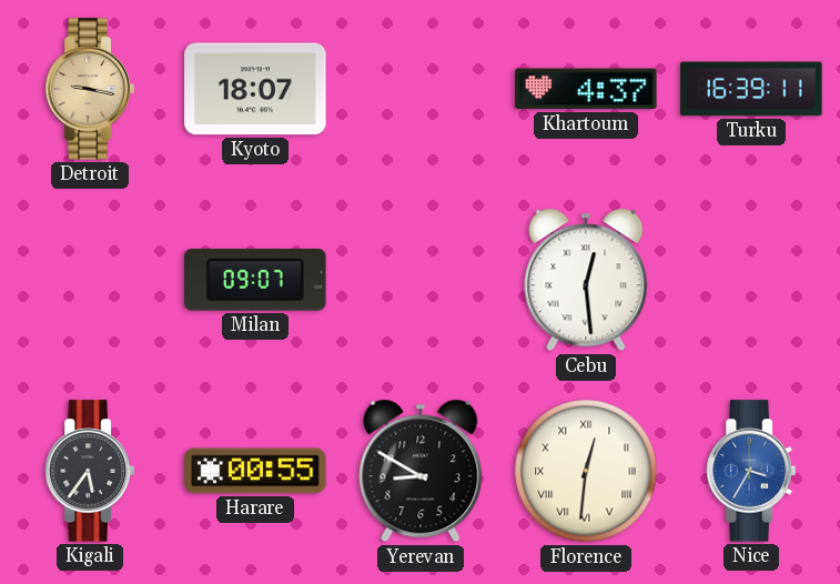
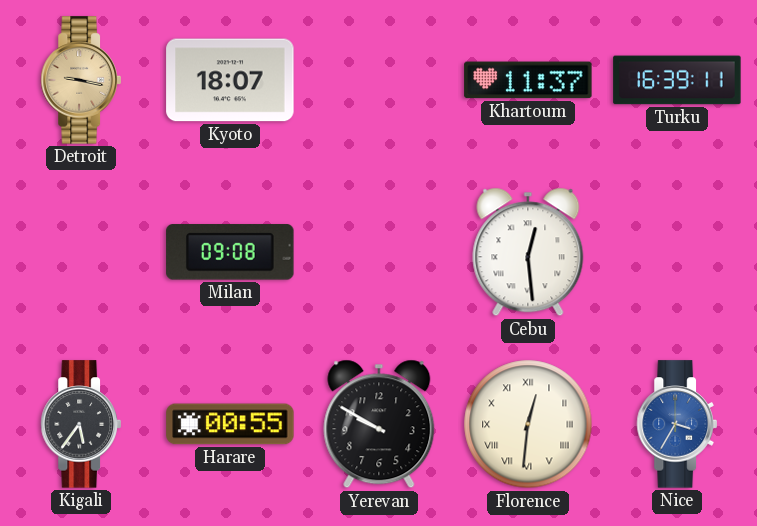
Khartoum: 4:37 -> 11:37
Milan: 09:07 -> 09:08
Yerevan: 8:50 -> 9:50
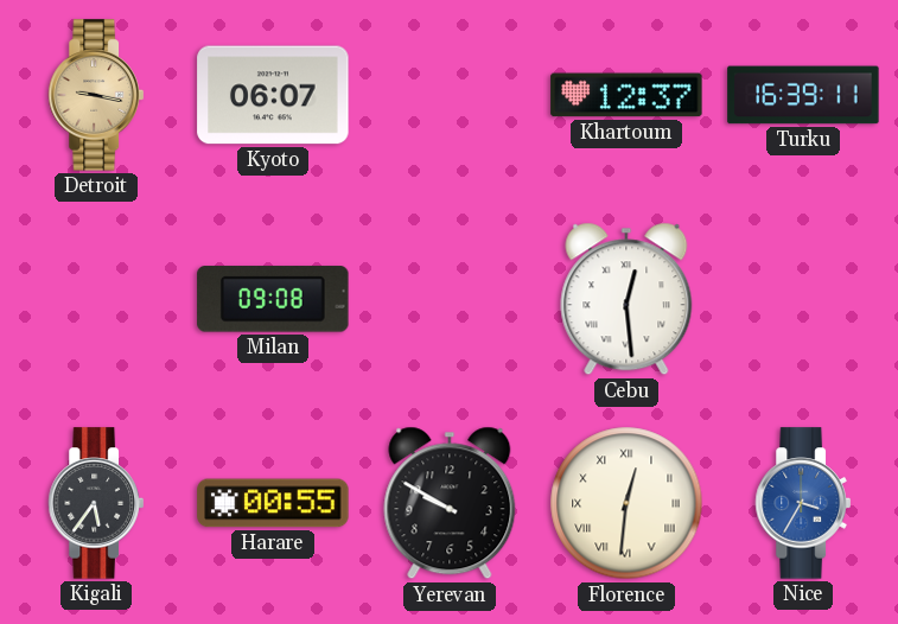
Kyoto: 18:07 -> 06:07
Khartoum: 11:37 -> 12:37
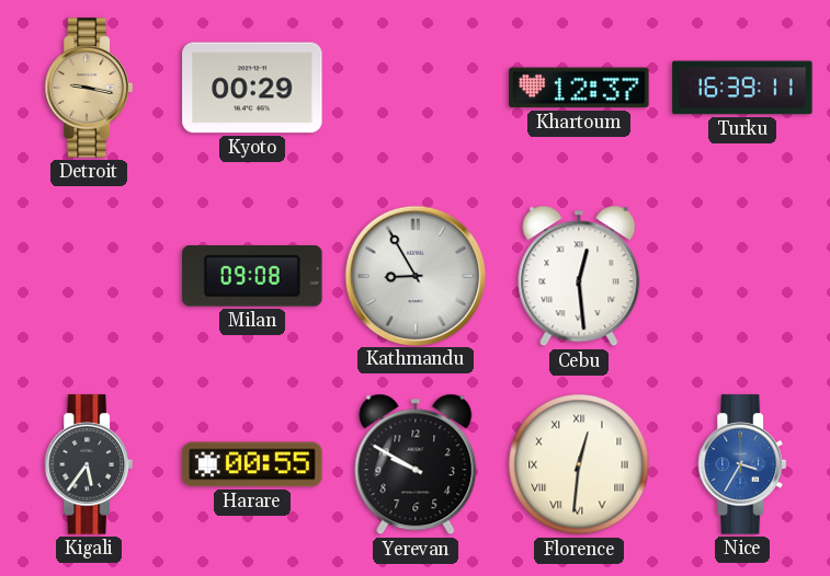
Kyoto: 06:07 -> 00:29
Kathmandu: none -> 8:55
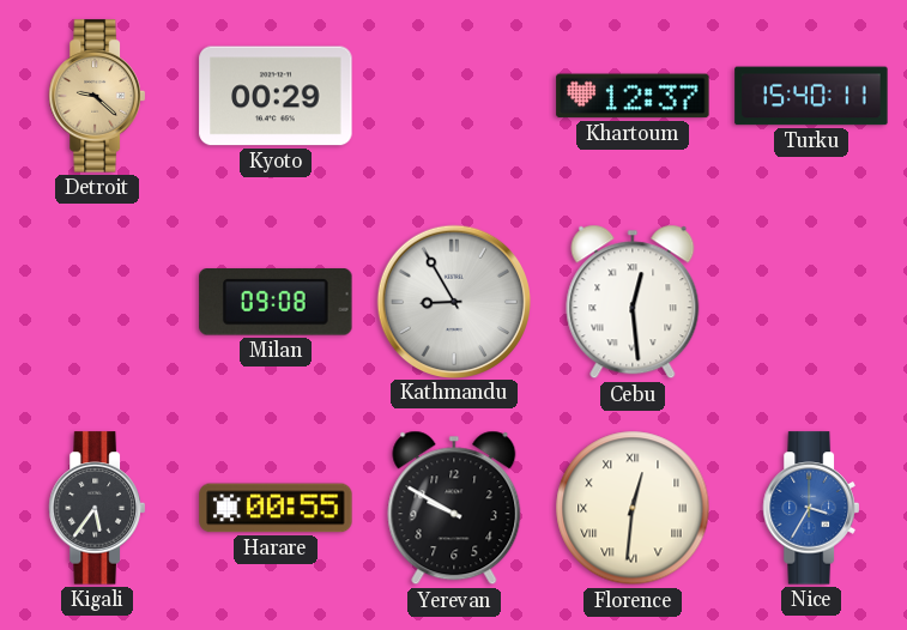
Detroit: 9:17 -> 9:22
Turku: 16:39 -> 15:40
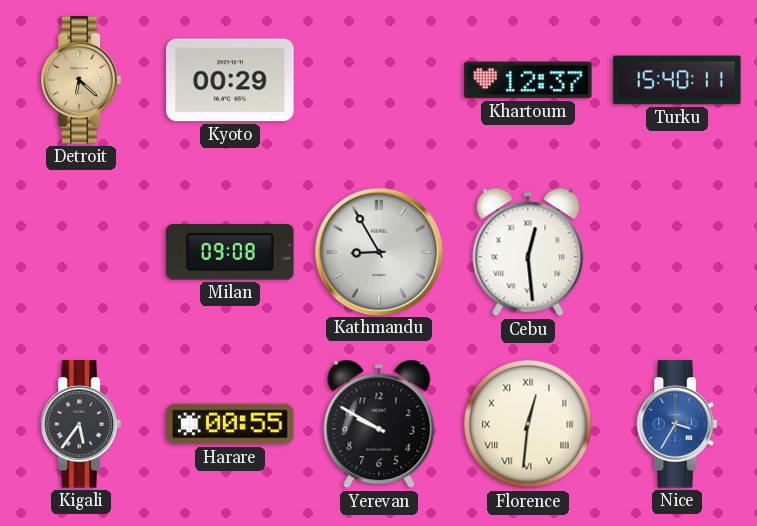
Detroit: 9:22 -> 6:22
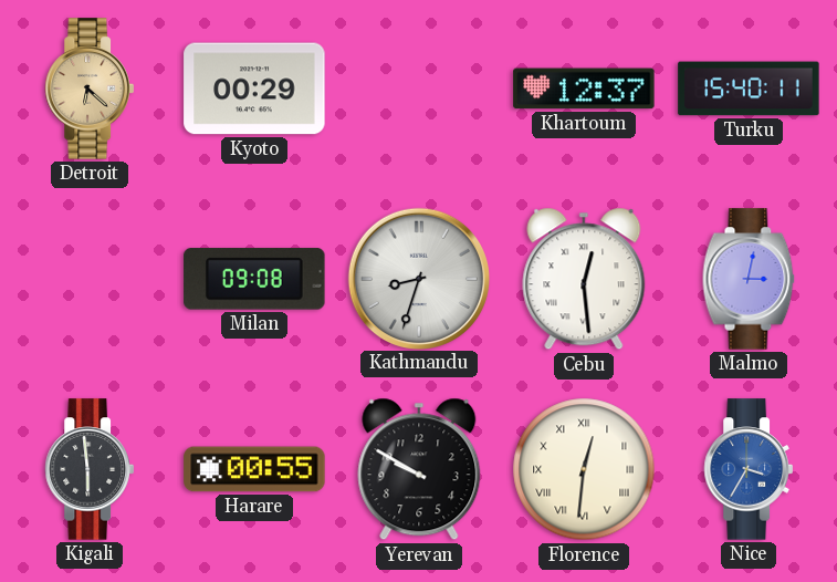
Kathmandu: 8:55 -> 8:33
Malmo: none -> 3:02
Kigali: 5:36 -> 5:59
